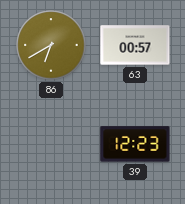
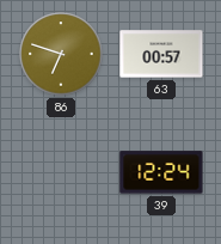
86: 6:40 -> 6:48
39: 12:23 -> 12:24
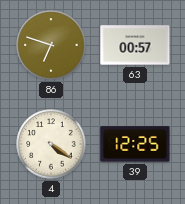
4: none -> 4:21
39: 12:24 -> 12:25
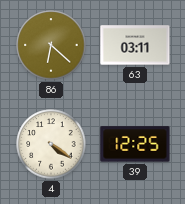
86: 6:48 -> 6:22
63: 00:57 -> 03:11
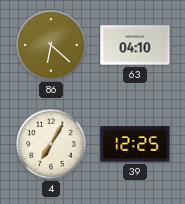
63: 03:11 -> 04:10
4: 4:21 -> 7:05
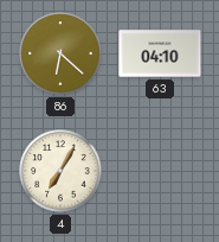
39: 12:25 -> none
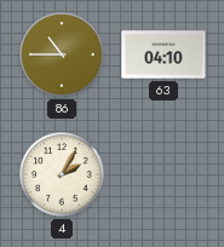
86: 6:22 -> 10:45
4: 7:05 -> 2:05
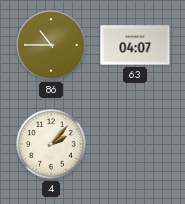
63: 04:10 -> 04:07
4: 2:05 -> 2:07
